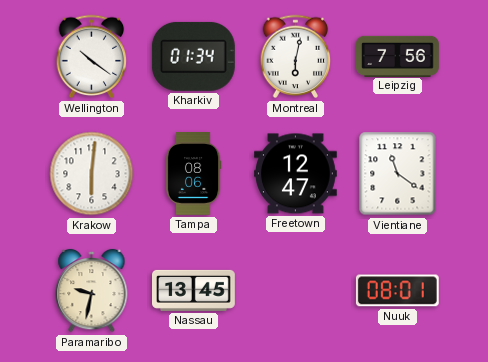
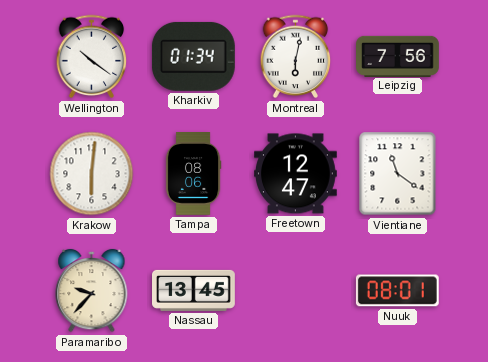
Paramaribo: 9:32 -> 9:37
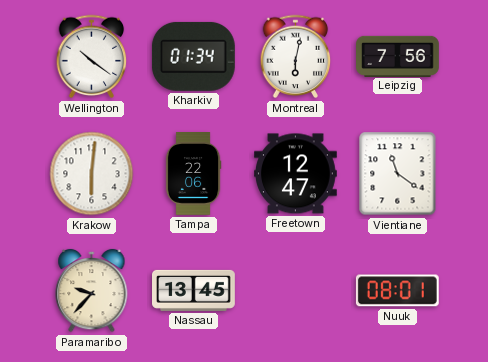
Tampa: 08:06 -> 22:06
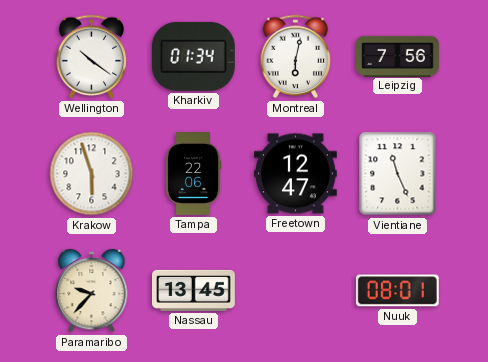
Krakow: 6:01 -> 5:57
Vientiane: 11:21 -> 11:26
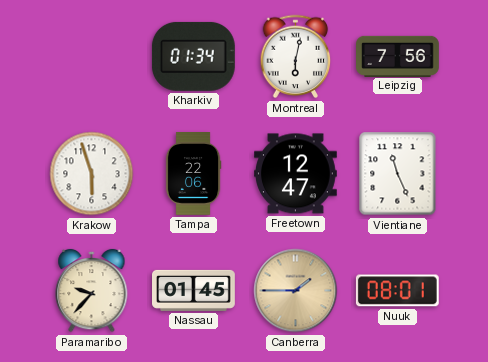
Wellington: 10:21 -> none
Nassau: 13:45 -> 01:45
Canberra: none -> 1:45
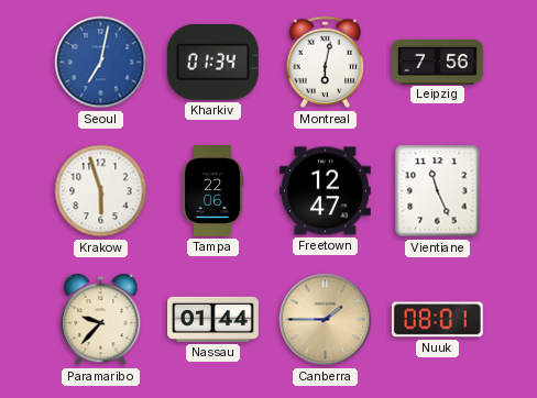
Seoul: none -> 7:02
Nassau: 01:45 -> 01:44
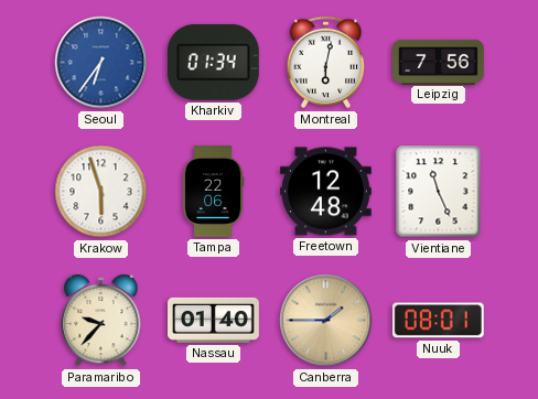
Seoul: 7:02 -> 6:36
Freetown: 12:47 -> 12:48
Nassau: 01:44 -> 01:40
